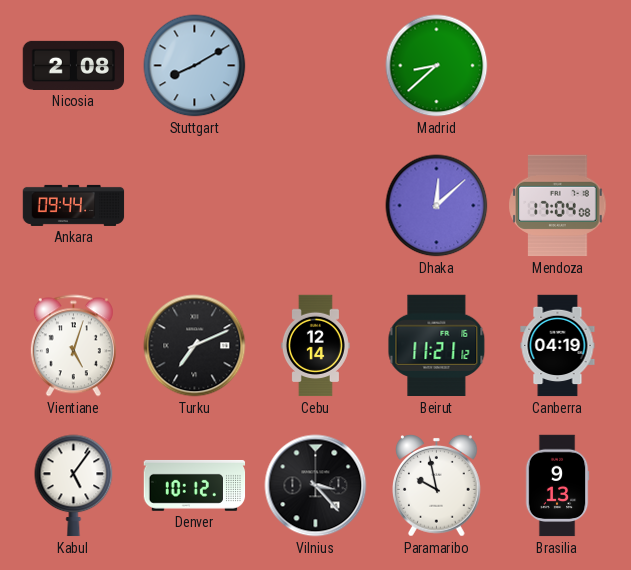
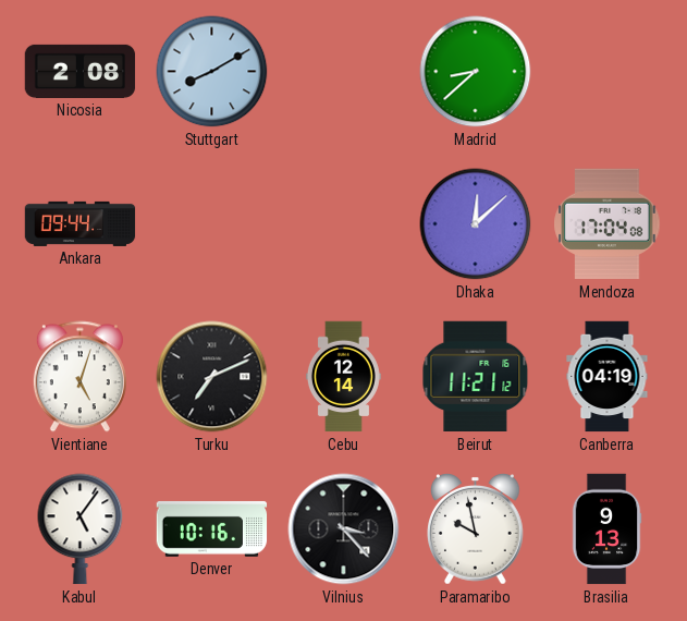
Denver: 10:12 -> 10:16
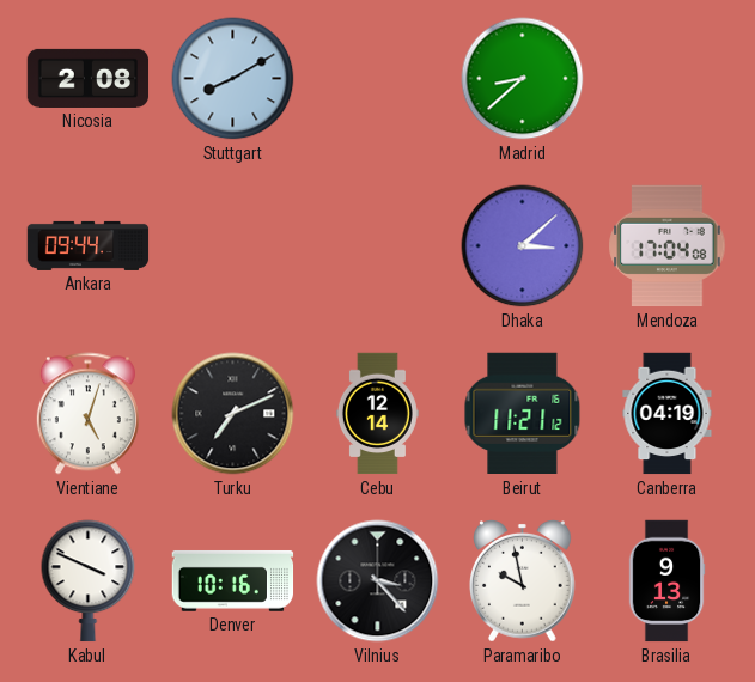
Dhaka: 12:08 -> 3:08
Kabul: 5:06 -> 3:49
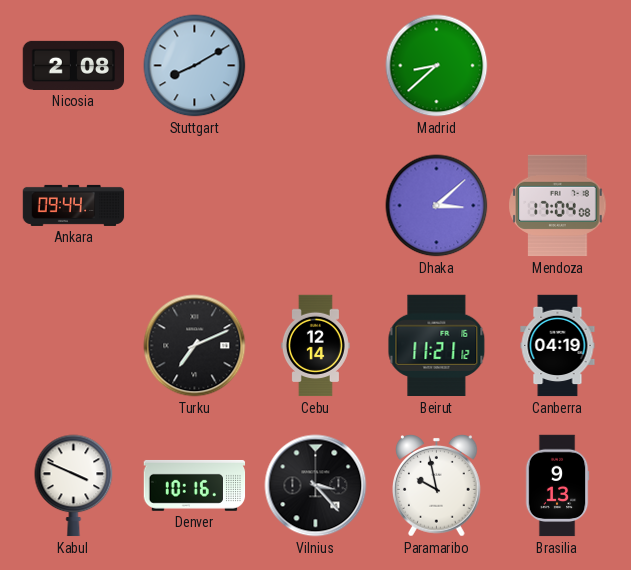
Vientiane: 5:03 -> none
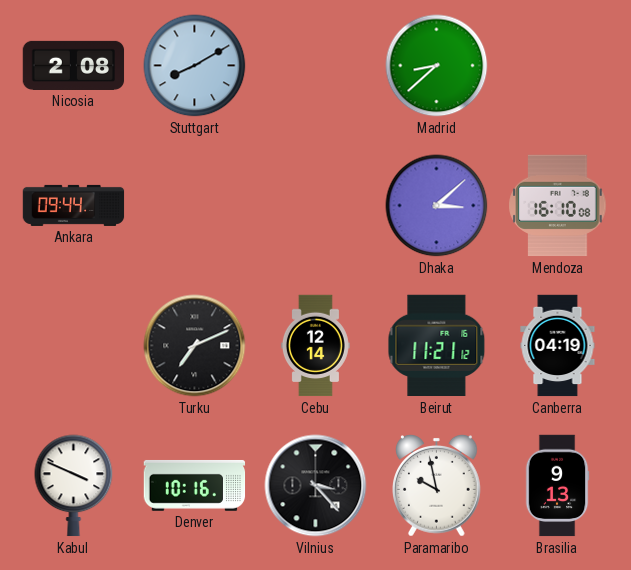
Mendoza: 17:04 -> 16:10
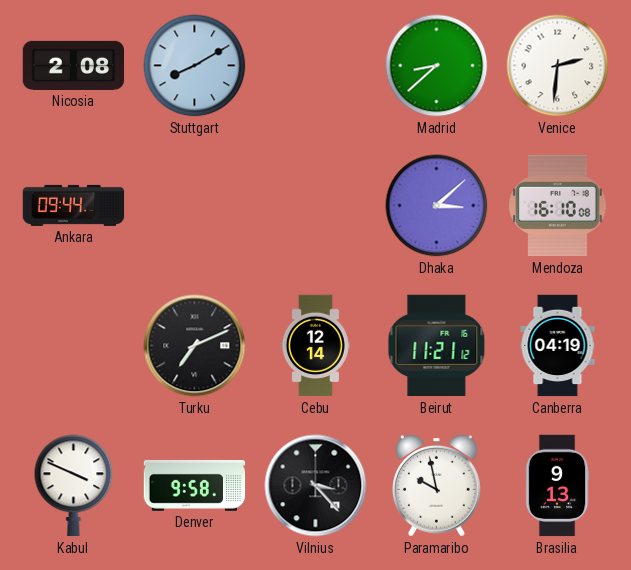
Venice: none -> 2:31
Denver: 10:16 -> 9:58
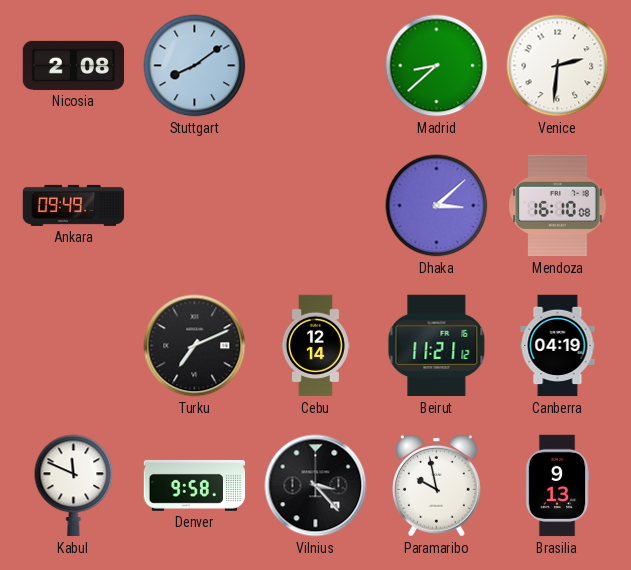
Stuttgart: 8:10 -> 8:09
Ankara: 09:44 -> 09:49
Kabul: 3:49 -> 11:49
